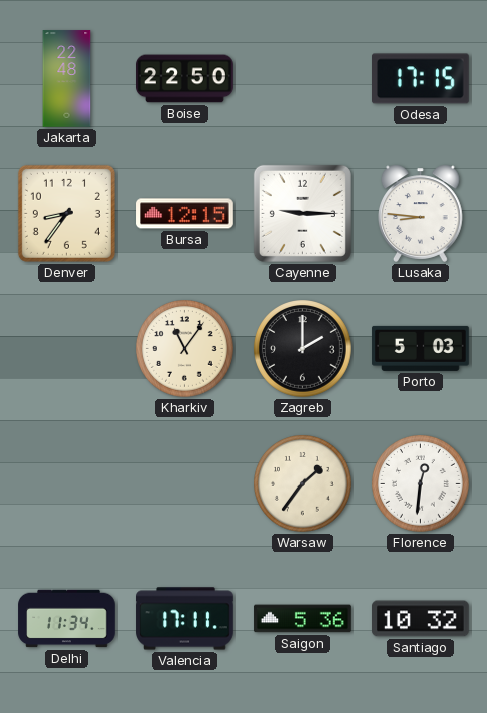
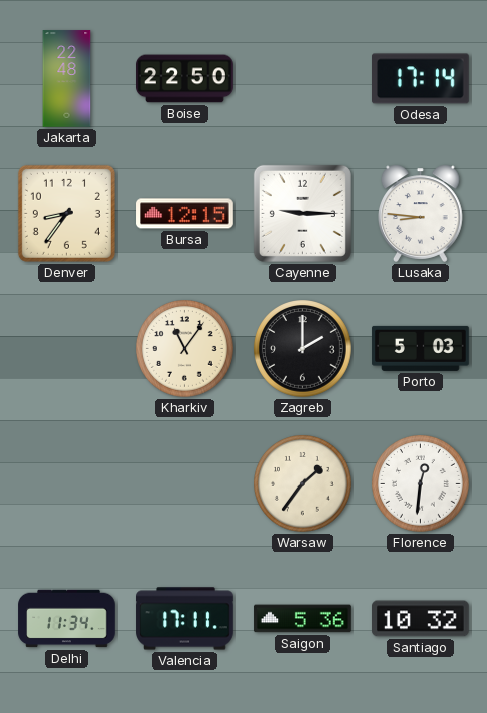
Odesa: 17:15 -> 17:14
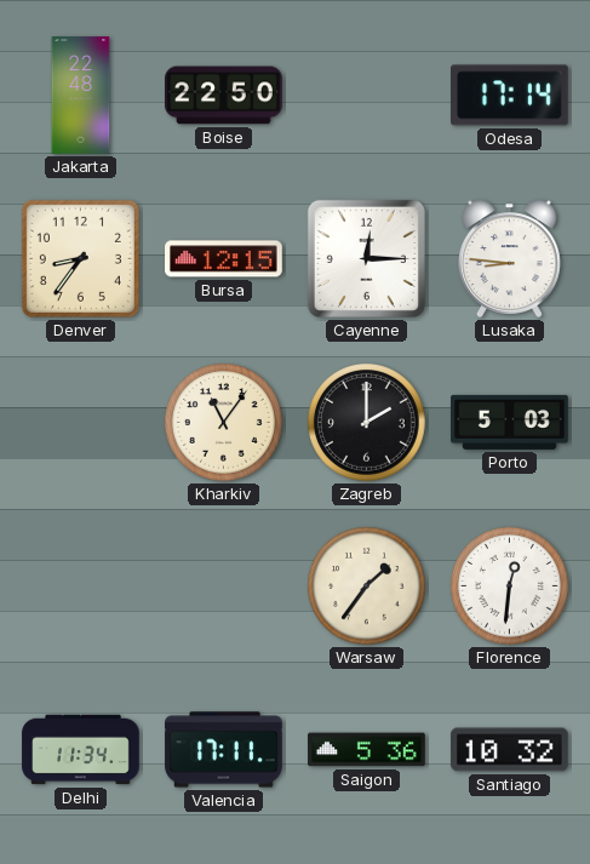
Cayenne: 9:15 -> 12:15
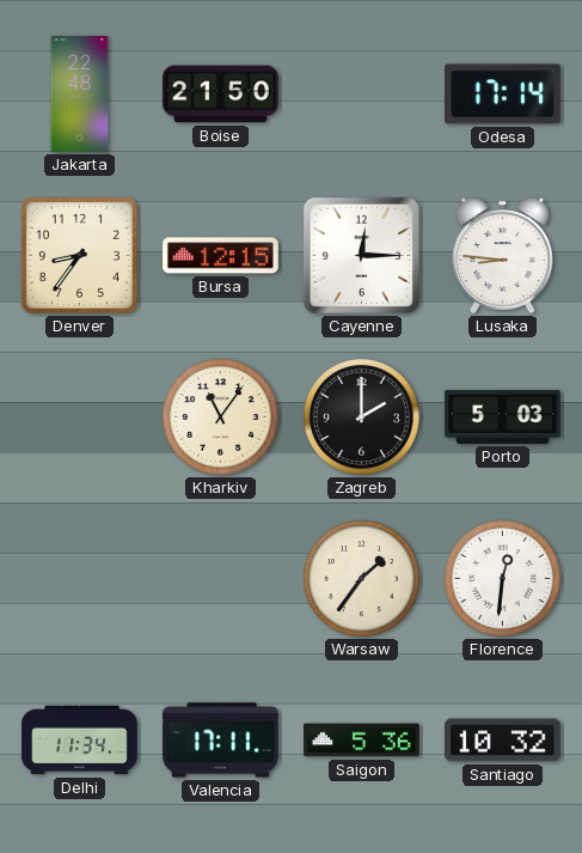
Boise: 22:50 -> 21:50
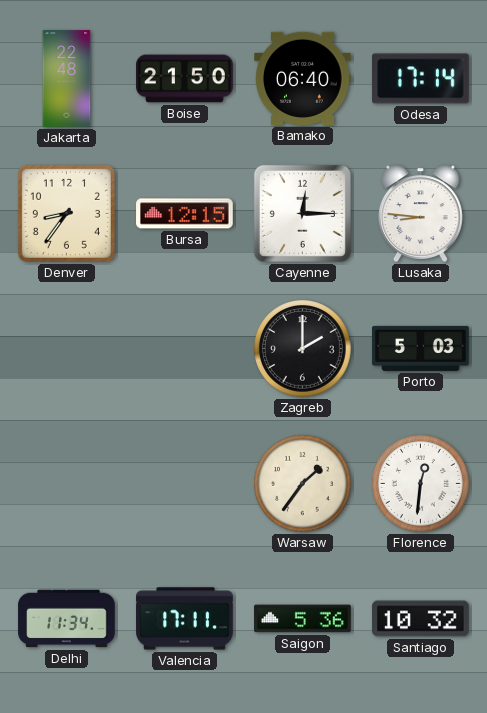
Bamako: none -> 06:40
Kharkiv: 11:06 -> none
